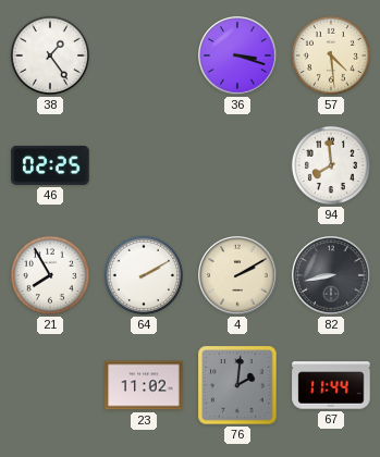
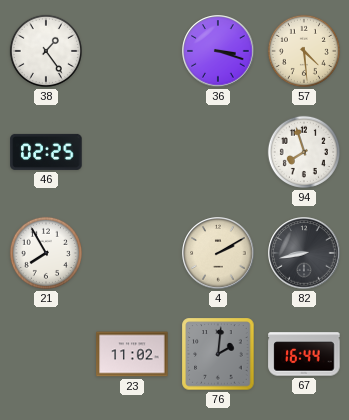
94: 7:59 -> 7:57
64: 2:10 -> none
67: 11:44 -> 16:44
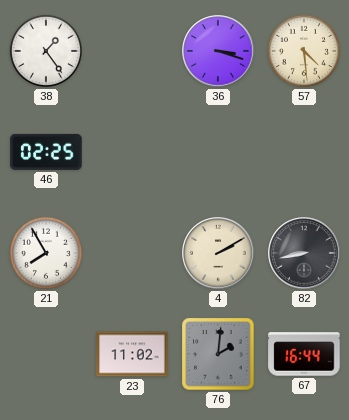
94: 7:57 -> none
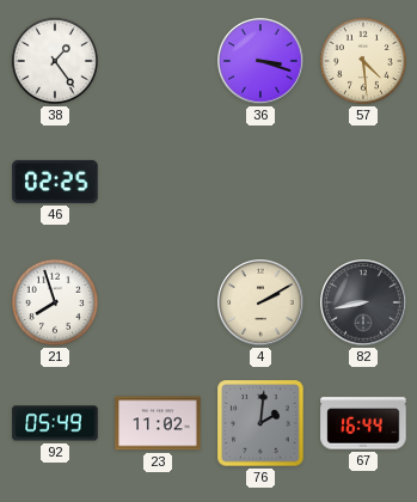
21: 7:55 -> 7:57
92: none -> 05:49
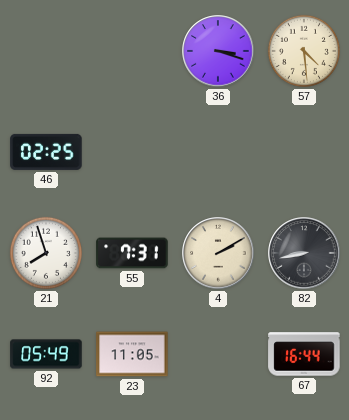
38: 1:24 -> none
55: none -> 7:31
23: 11:02 -> 11:05
76: 2:01 -> none
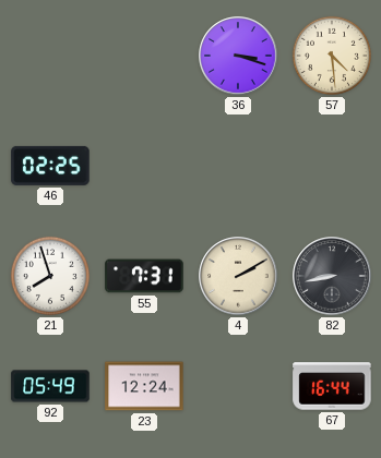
23: 11:05 -> 12:24
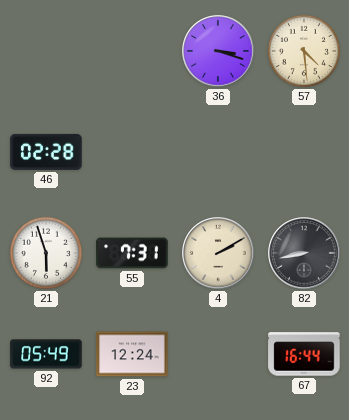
46: 02:25 -> 02:28
21: 7:57 -> 5:57
